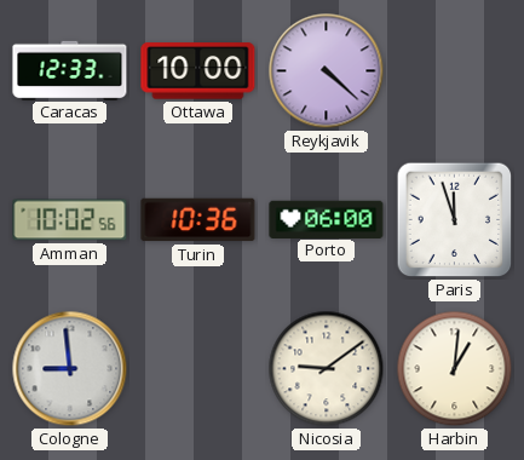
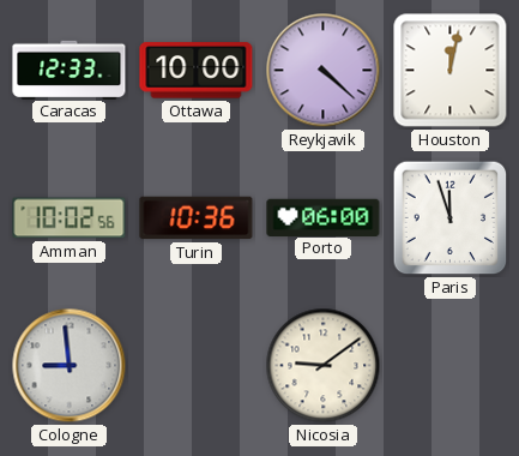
Houston: none -> 12:02
Harbin: 1:01 -> none
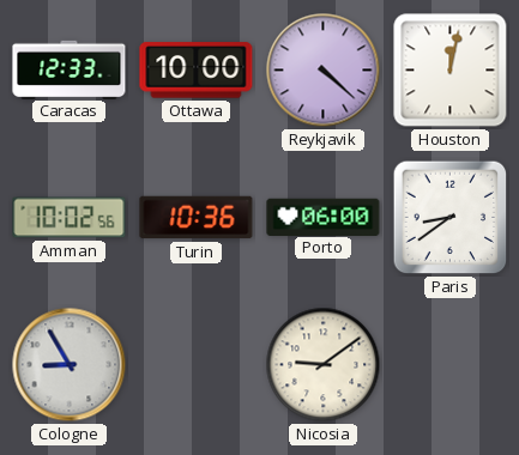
Paris: 11:57 -> 8:39
Cologne: 8:59 -> 8:55
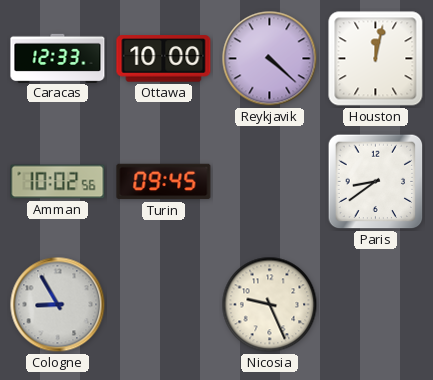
Turin: 10:36 -> 09:45
Porto: 06:00 -> none
Nicosia: 9:09 -> 9:26
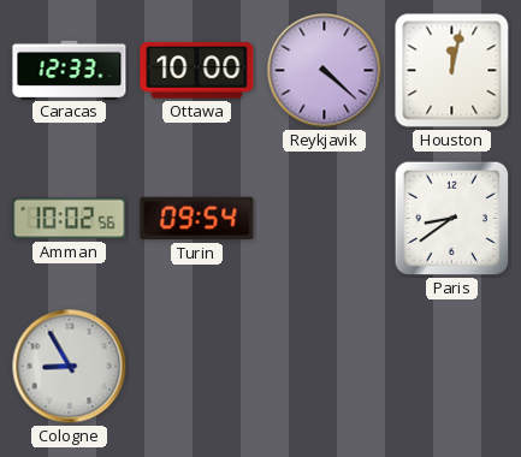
Turin: 09:45 -> 09:54
Nicosia: 9:26 -> none
